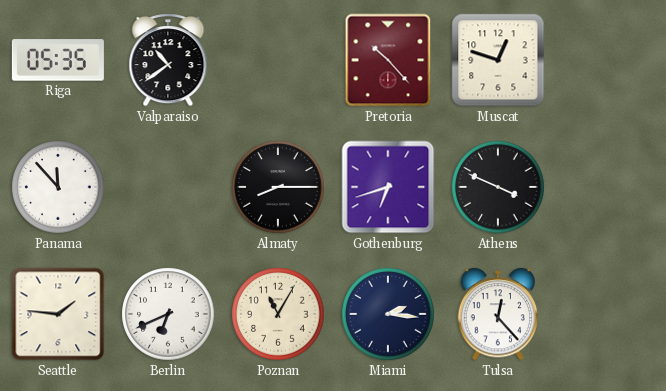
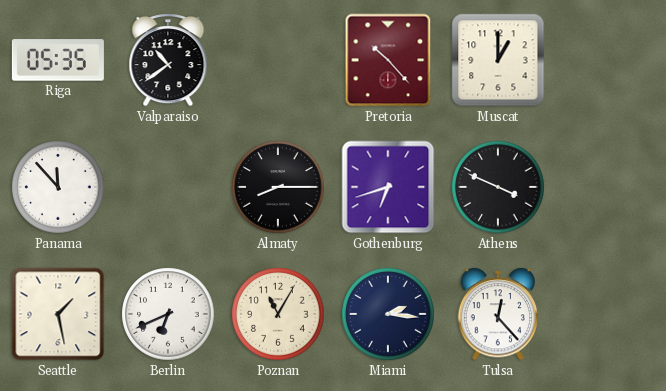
Muscat: 12:48 -> 1:00
Seattle: 1:46 -> 1:28
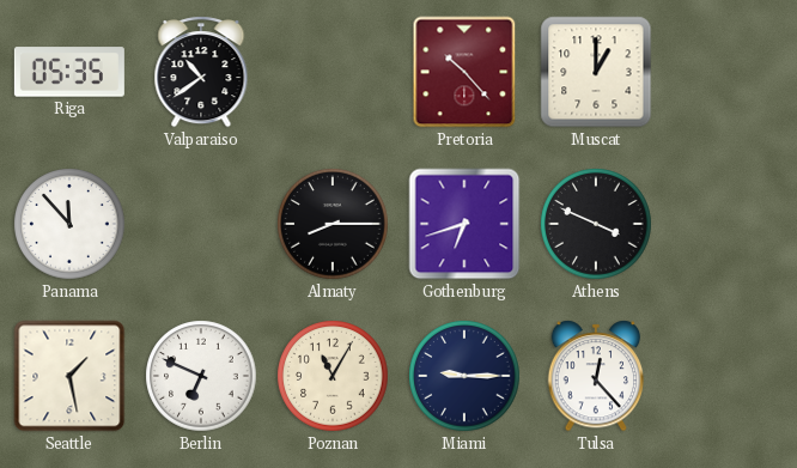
Berlin: 6:41 -> 6:49
Miami: 2:16 -> 9:15
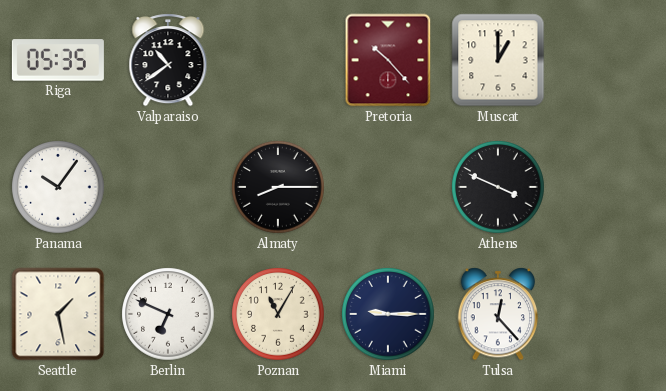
Panama: 11:53 -> 10:06
Gothenburg: 6:42 -> none
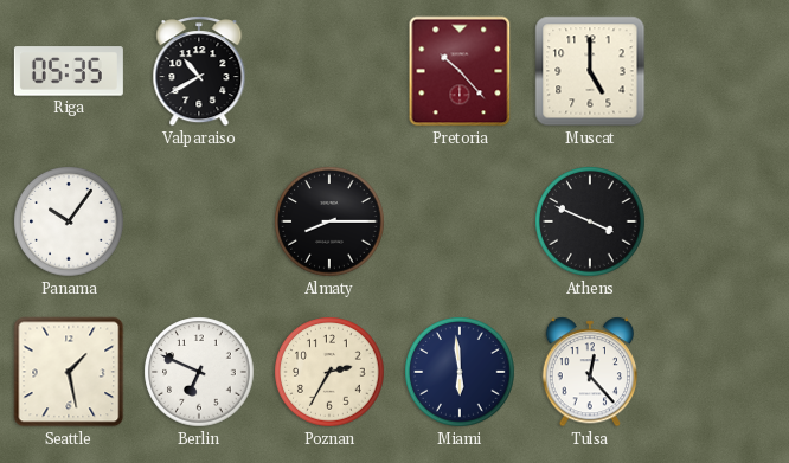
Valparaiso: 10:39 -> 10:40
Muscat: 1:00 -> 5:00
Poznan: 11:05 -> 2:35
Miami: 9:15 -> 5:59
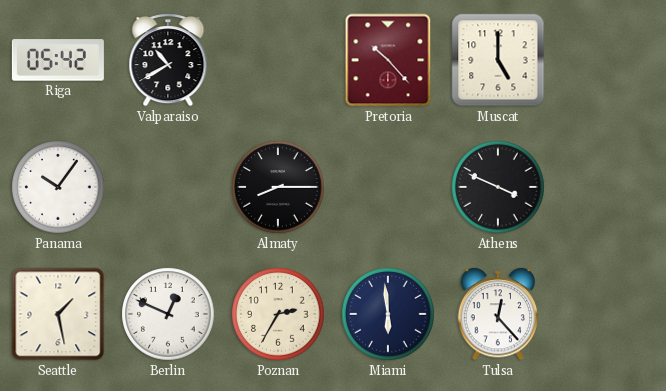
Riga: 05:35 -> 05:42
Berlin: 6:49 -> 12:49
